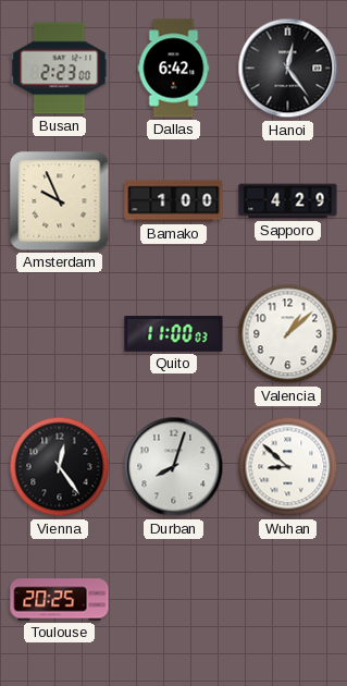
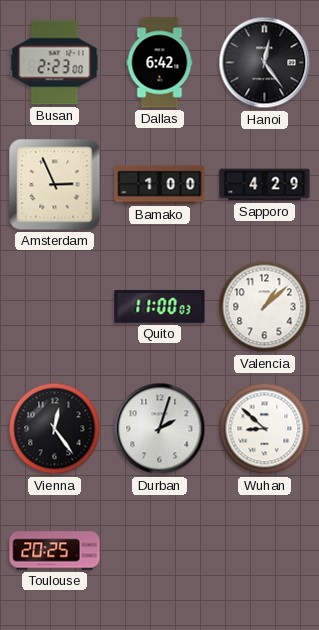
Amsterdam: 9:56 -> 2:56
Durban: 8:03 -> 2:03
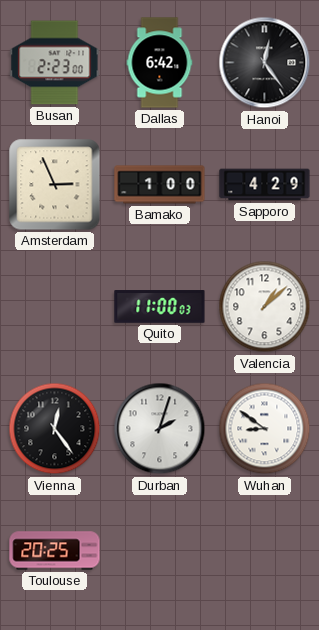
Wuhan: 8:52 -> 8:51
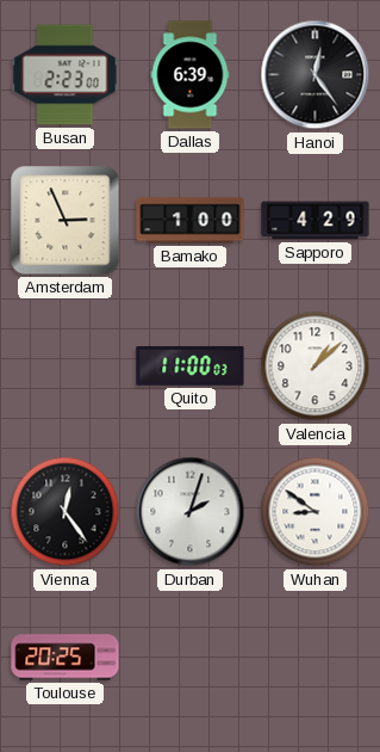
Dallas: 6:42 -> 6:39
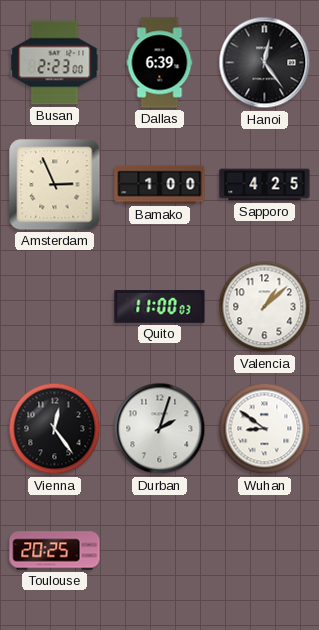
Sapporo: 4:29 -> 4:25
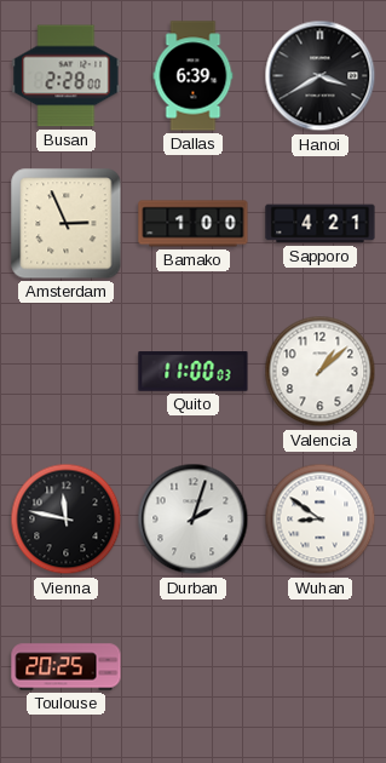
Busan: 2:23 -> 2:28
Hanoi: 12:24 -> 3:40
Sapporo: 4:25 -> 4:21
Vienna: 12:24 -> 11:47
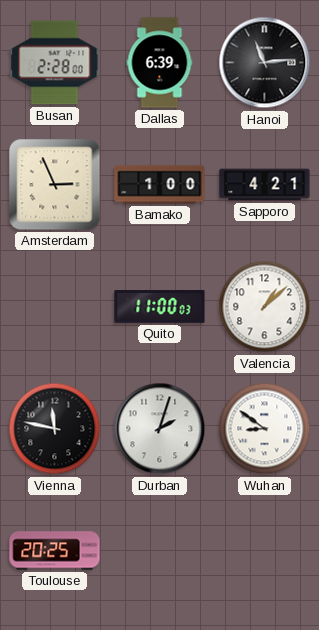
Hanoi: 3:40 -> 11:14
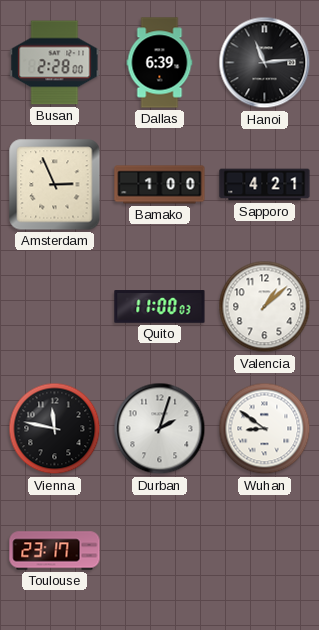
Toulouse: 20:25 -> 23:17
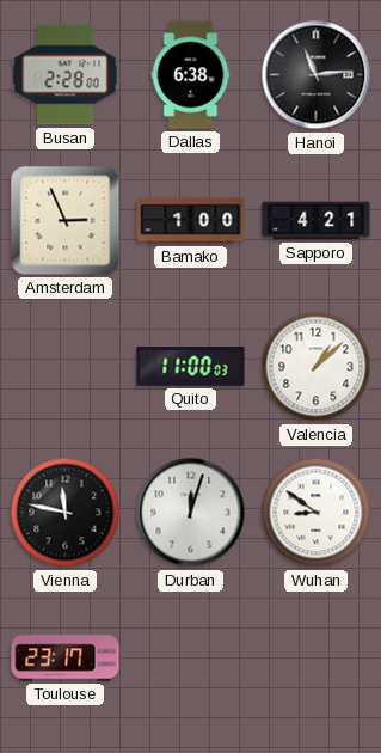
Dallas: 6:39 -> 6:38
Durban: 2:03 -> 12:03
